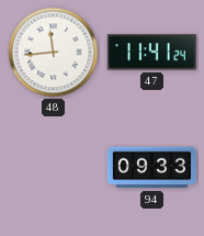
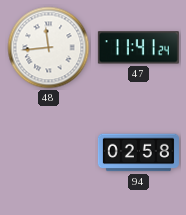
94: 09:33 -> 02:58
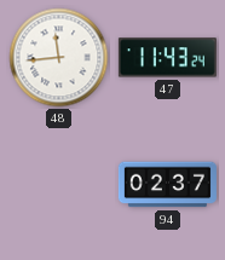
47: 11:41 -> 11:43
94: 02:58 -> 02:37
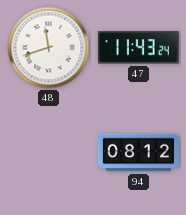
48: 11:44 -> 11:42
94: 02:37 -> 08:12
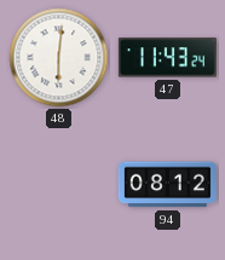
48: 11:42 -> 6:01
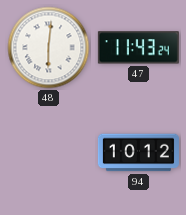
94: 08:12 -> 10:12
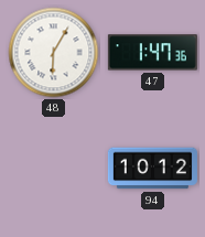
48: 6:01 -> 6:05
47: 11:43 -> 1:47
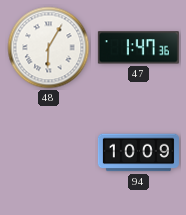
94: 10:12 -> 10:09
